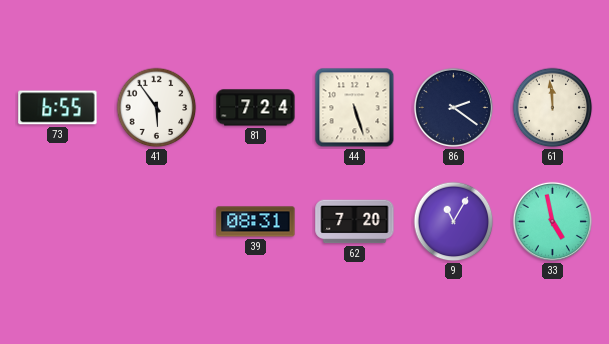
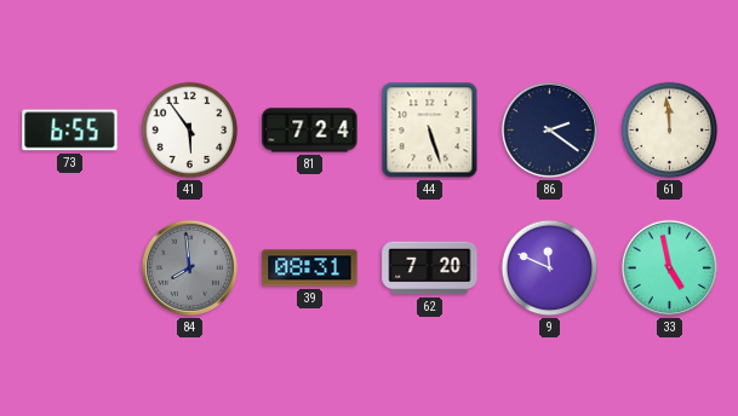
84: none -> 7:59
9: 11:05 -> 11:49
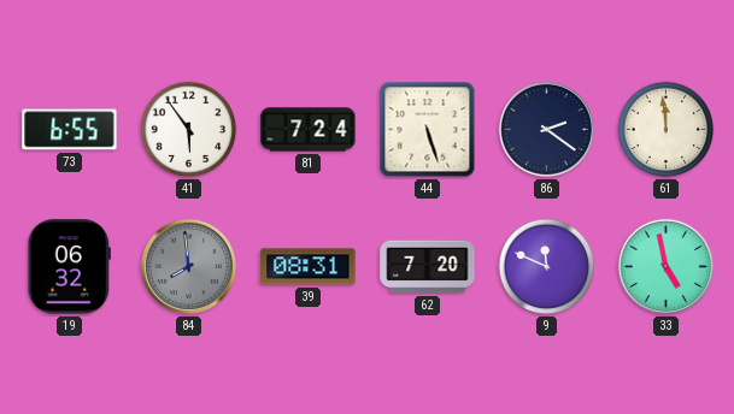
19: none -> 06:32
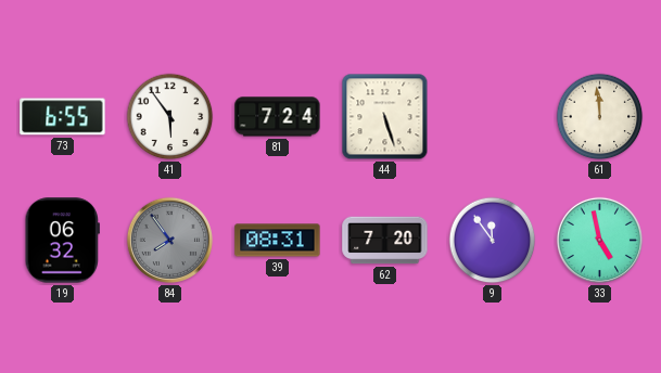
86: 2:21 -> none
84: 7:59 -> 7:54
9: 11:49 -> 11:54
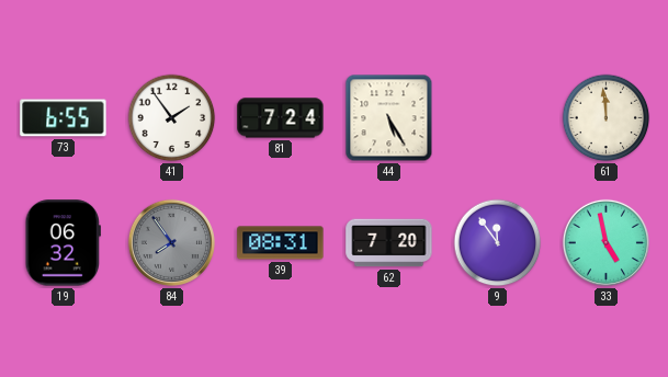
41: 5:54 -> 1:54
44: 5:27 -> 5:25
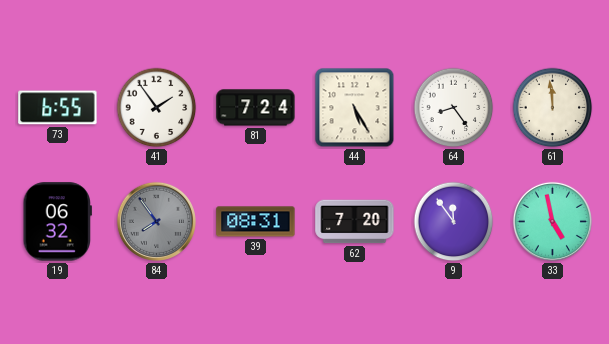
64: none -> 8:24
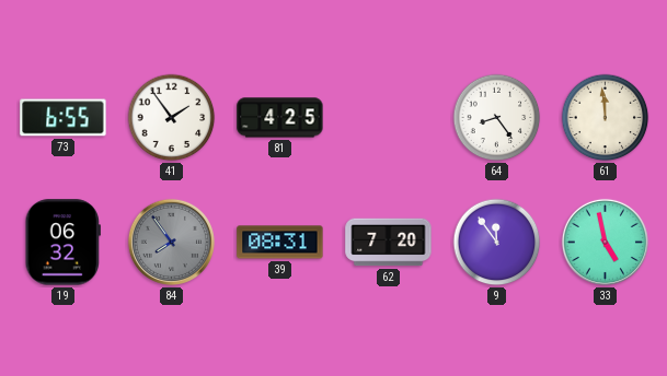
81: 7:24 -> 4:25
44: 5:25 -> none
